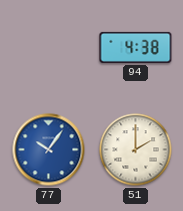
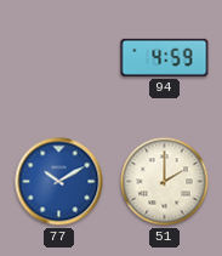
94: 4:38 -> 4:59
77: 10:06 -> 10:10
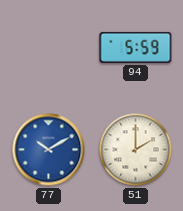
94: 4:59 -> 5:59
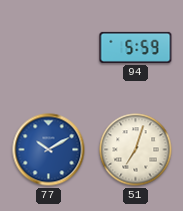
51: 2:00 -> 7:03
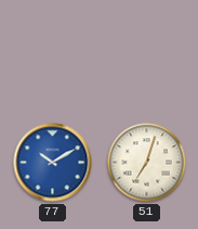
94: 5:59 -> none
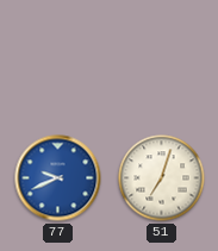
77: 10:10 -> 9:41
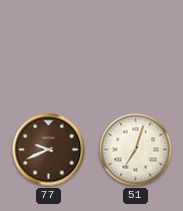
77 dial: blue -> brown
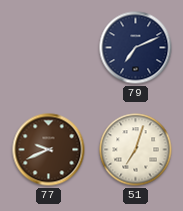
79: none -> 7:11
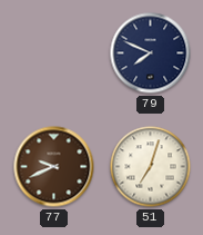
79: 7:11 -> 7:49
